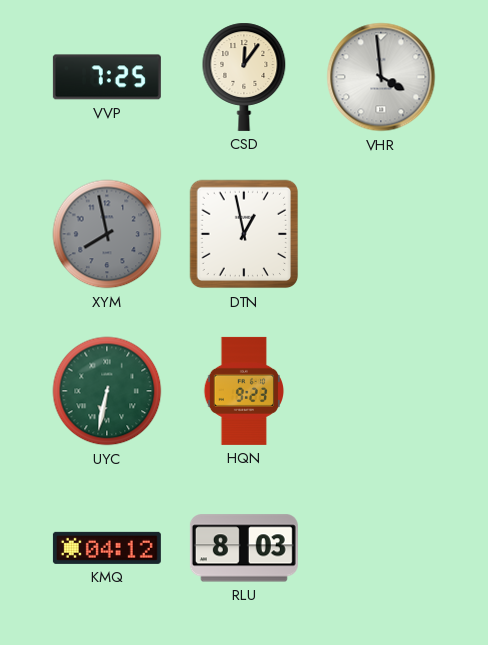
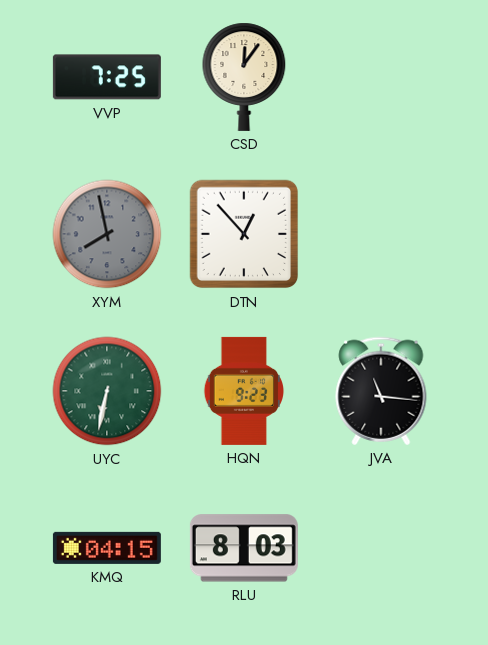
VHR: 3:59 -> none
DTN: 12:58 -> 12:53
JVA: none -> 11:16
KMQ: 04:12 -> 04:15
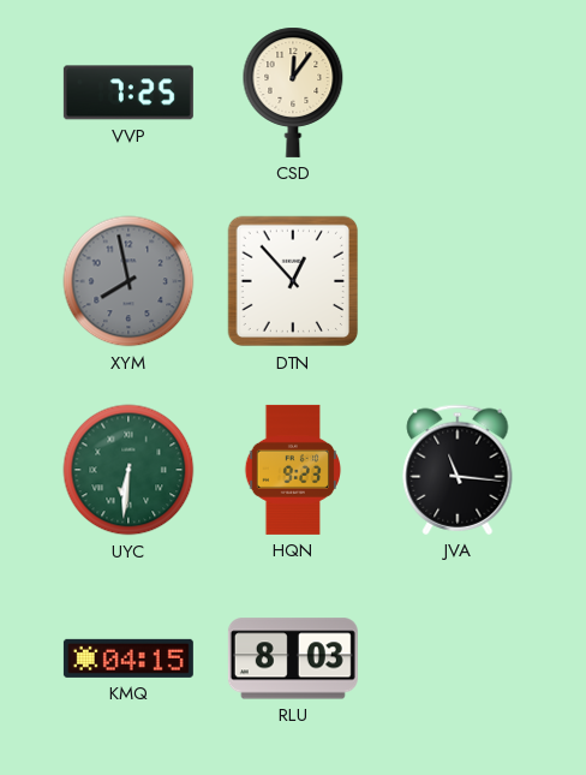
UYC: 6:32 -> 6:31
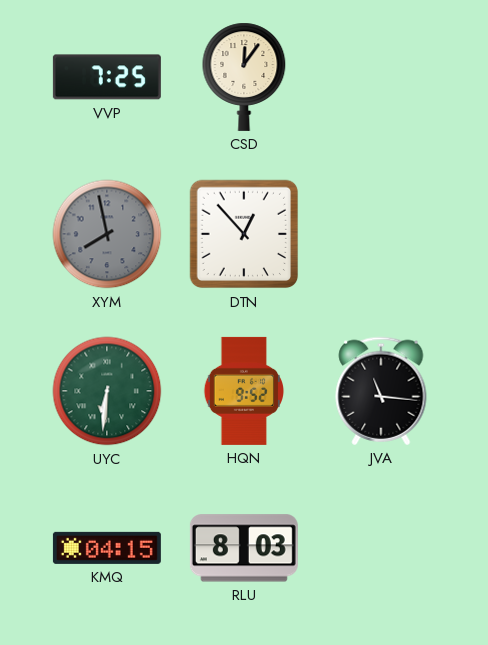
HQN: 9:23 -> 9:52
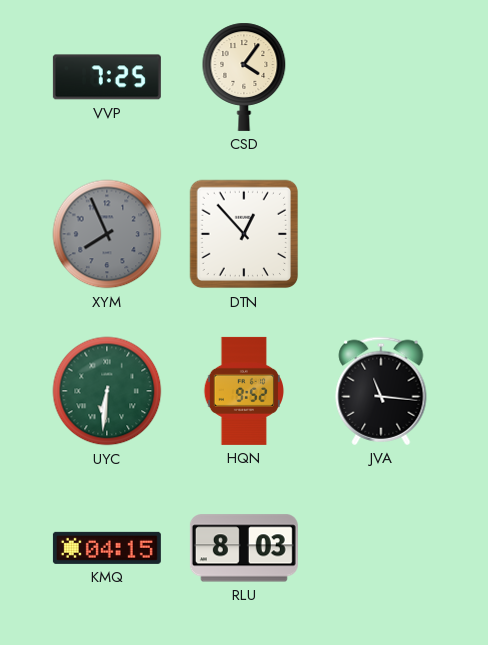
CSD: 12:06 -> 4:06
XYM: 7:58 -> 7:56
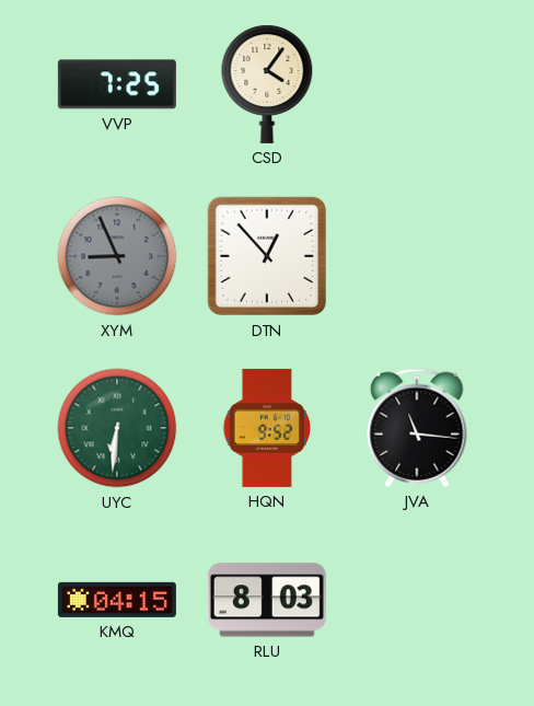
XYM: 7:56 -> 8:56
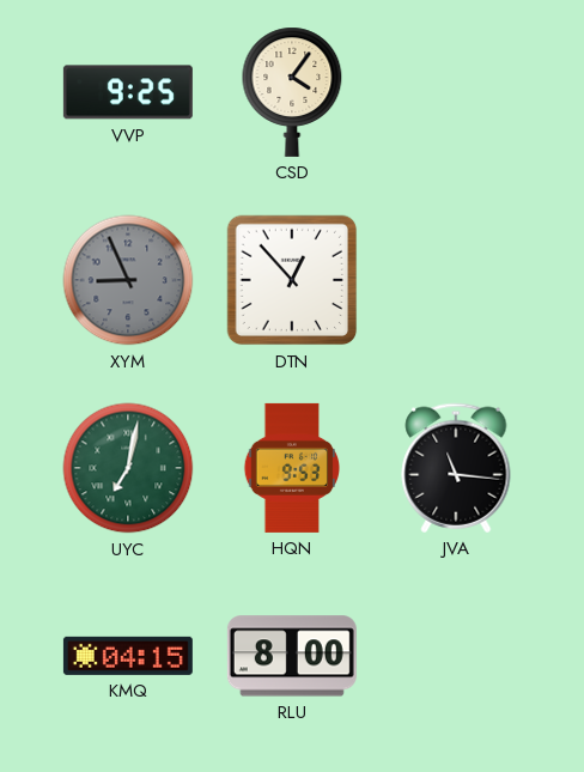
VVP: 7:25 -> 9:25
UYC: 6:31 -> 7:02
HQN: 9:52 -> 9:53
RLU: 8:03 -> 8:00
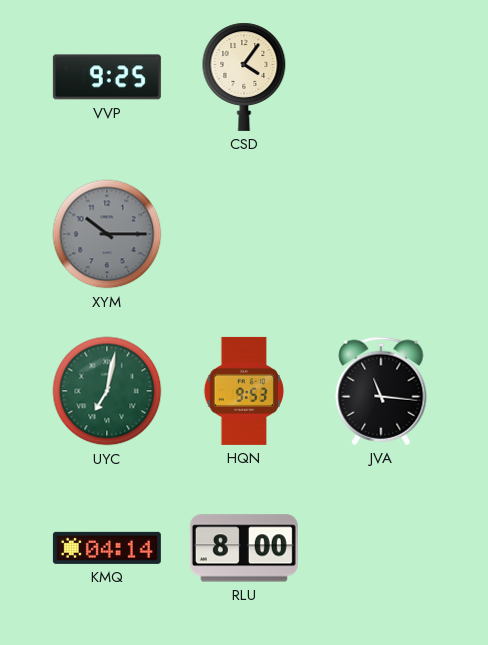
XYM: 8:56 -> 10:15
DTN: 12:53 -> none
KMQ: 04:15 -> 04:14
